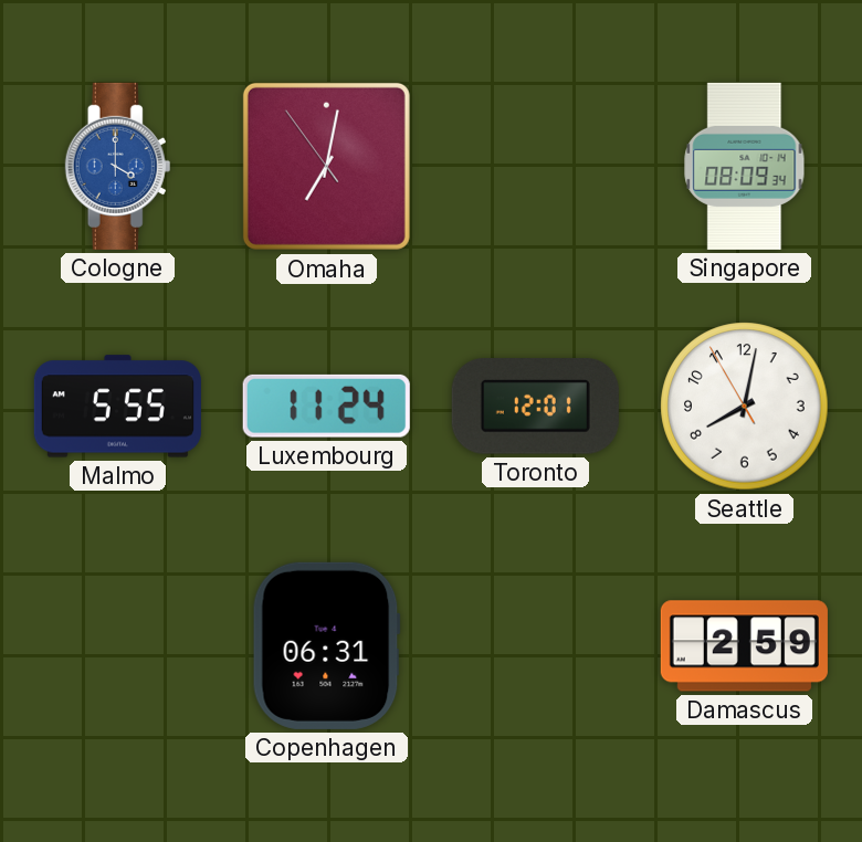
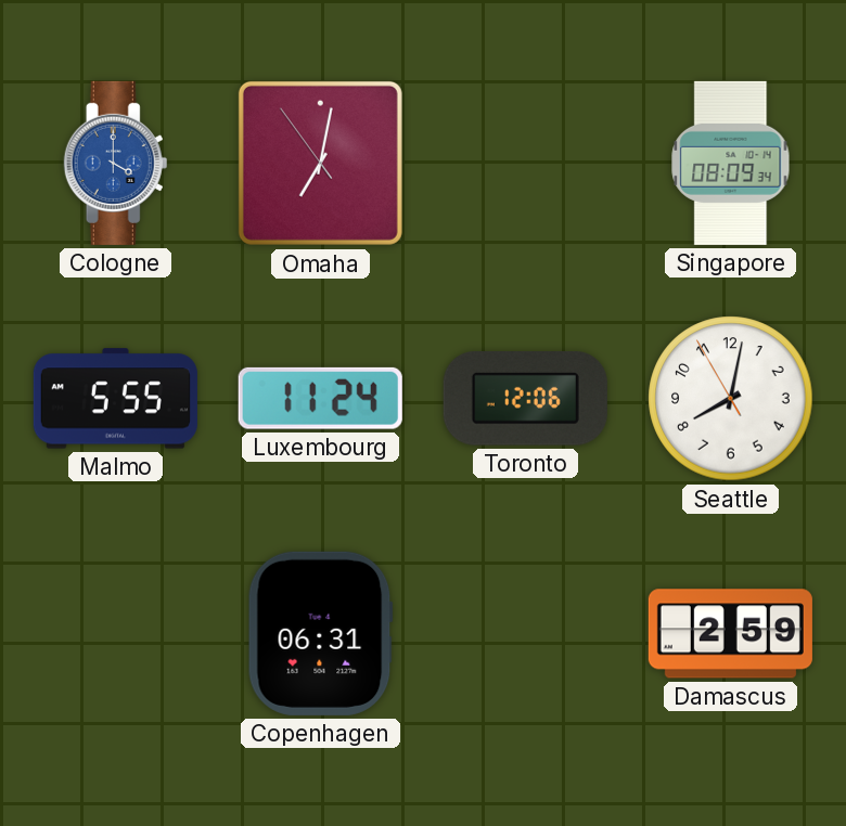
Toronto: 12:01 -> 12:06
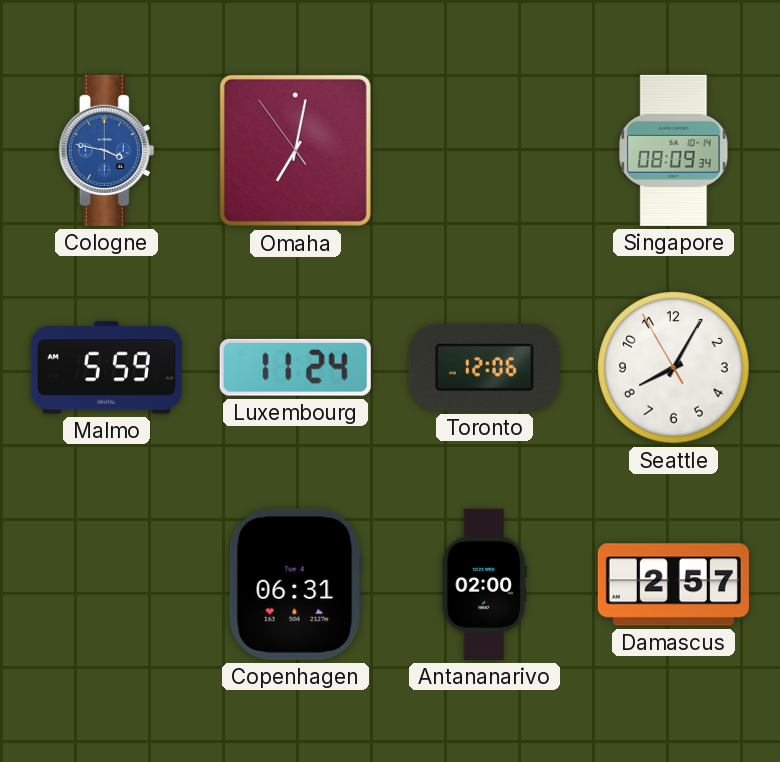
Cologne: 4:00 -> 3:47
Malmo: 5:55 -> 5:59
Seattle: 8:01 -> 8:04
Antananarivo: none -> 02:00
Damascus: 2:59 -> 2:57
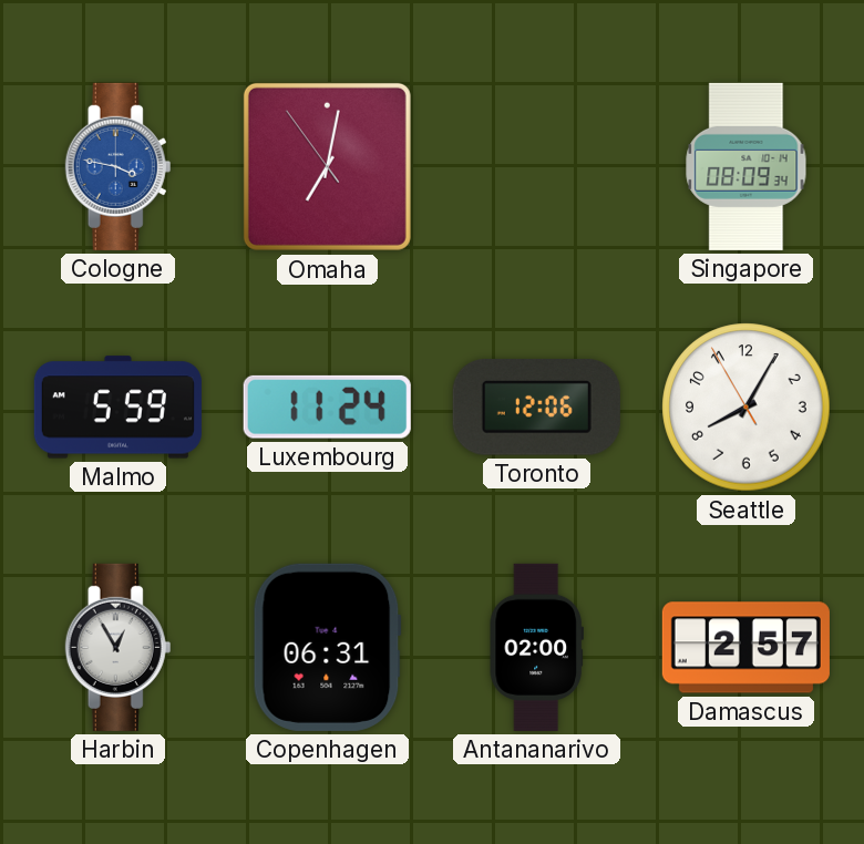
Harbin: none -> 12:55
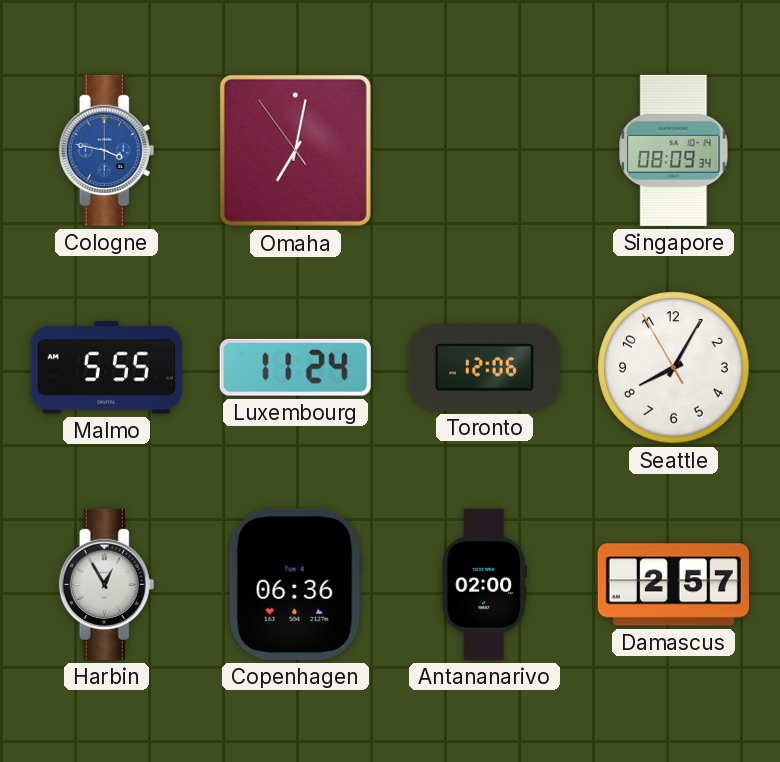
Malmo: 5:59 -> 5:55
Copenhagen: 06:31 -> 06:36
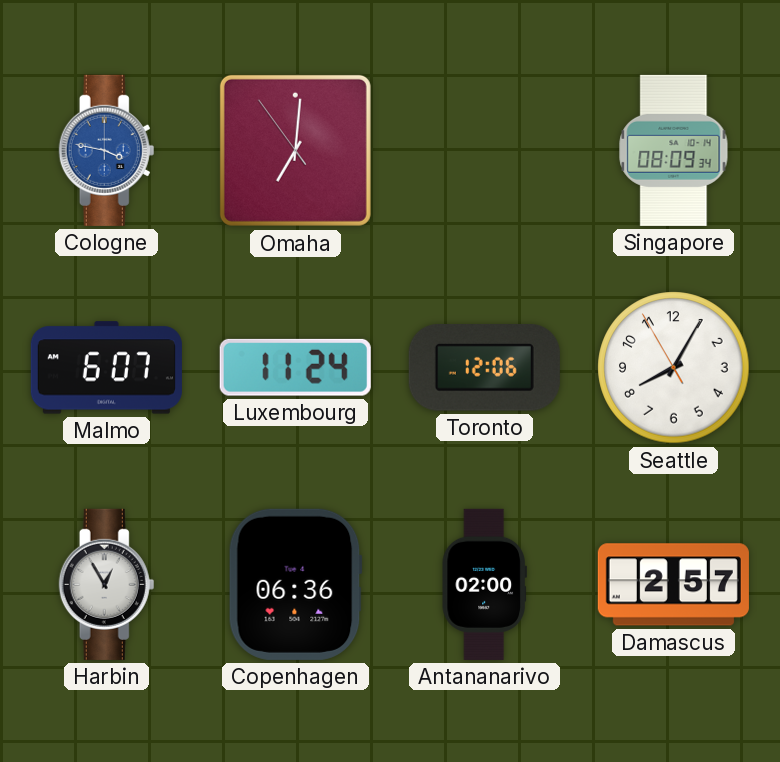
Omaha: 7:01 -> 7:00
Malmo: 5:55 -> 6:07
